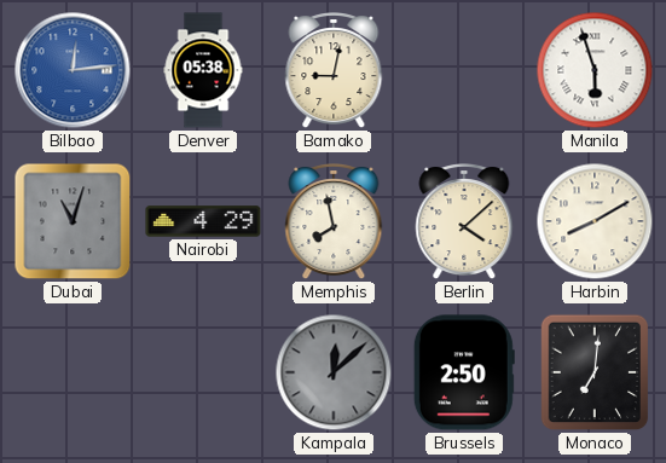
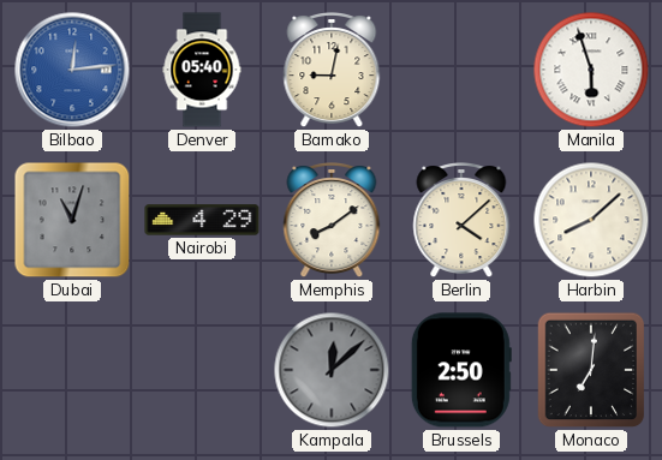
Denver: 05:38 -> 05:40
Memphis: 7:58 -> 8:09
Harbin: 8:10 -> 8:08
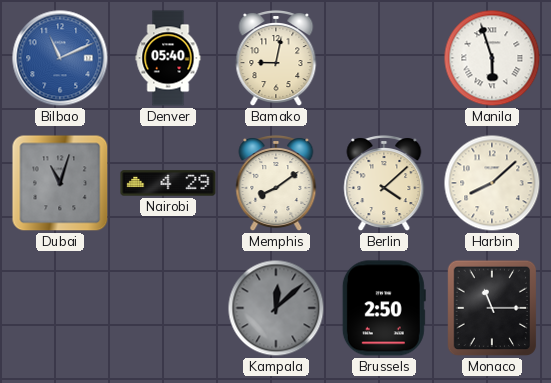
Bilbao: 12:14 -> 11:11
Monaco: 7:01 -> 11:15
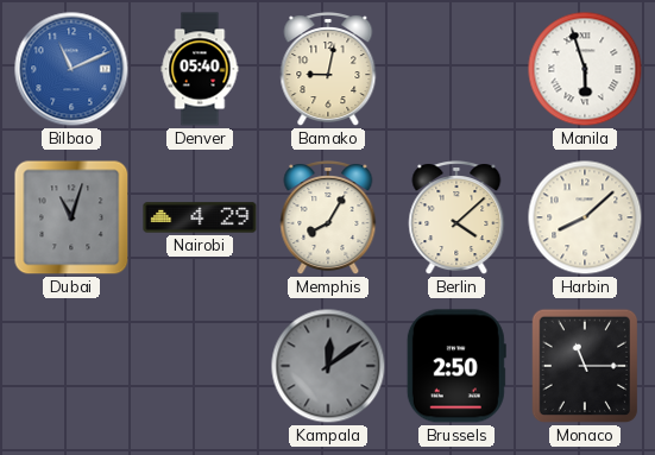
Memphis: 8:09 -> 8:05
Kampala: 12:08 -> 12:09
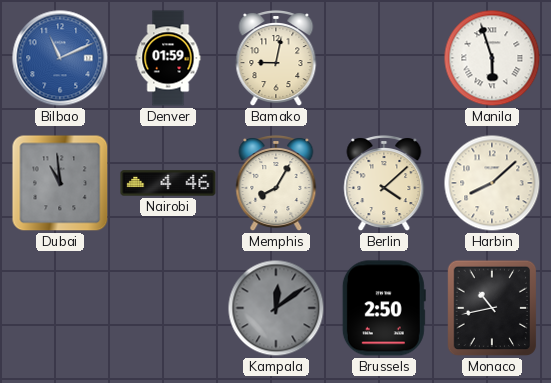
Denver: 05:40 -> 01:59
Dubai: 11:03 -> 10:59
Nairobi: 4:29 -> 4:46
Monaco: 11:15 -> 10:43
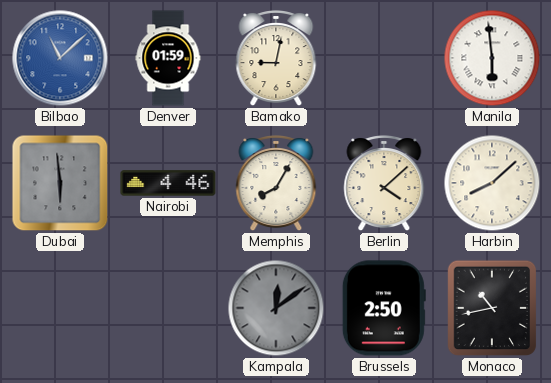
Bilbao: 11:11 -> 11:08
Manila: 5:57 -> 5:59
Dubai: 10:59 -> 5:59
